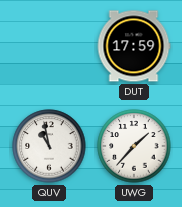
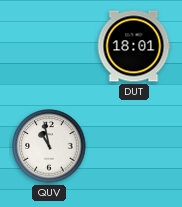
DUT: 17:59 -> 18:01
UWG: 1:37 -> none
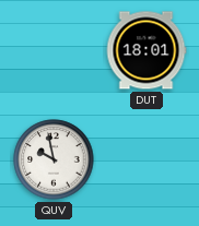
QUV: 10:58 -> 9:58
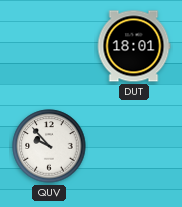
QUV: 9:58 -> 9:53
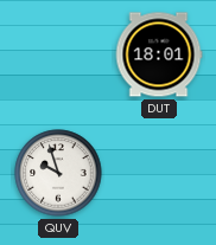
QUV: 9:53 -> 9:57
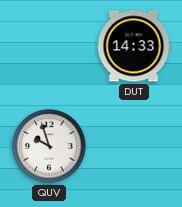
DUT: 18:01 -> 14:33
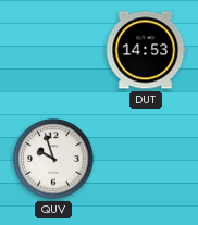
DUT: 14:33 -> 14:53
